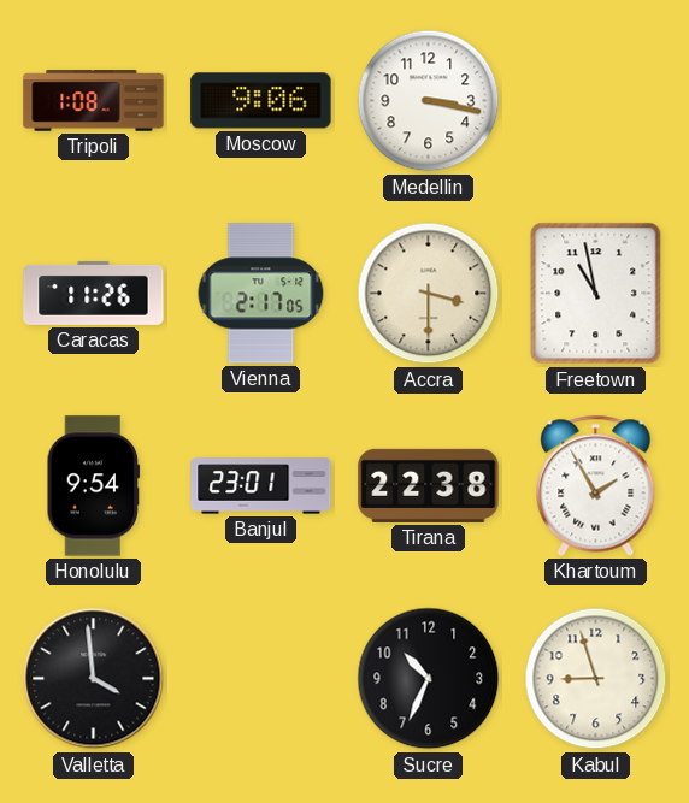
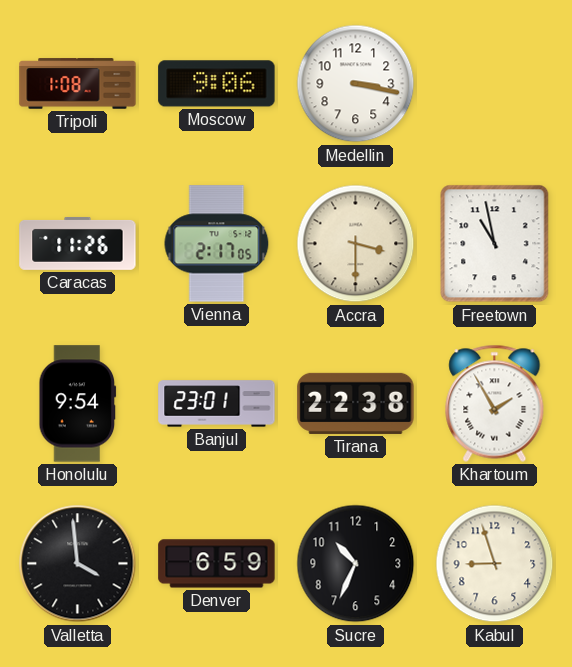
Denver: none -> 6:59
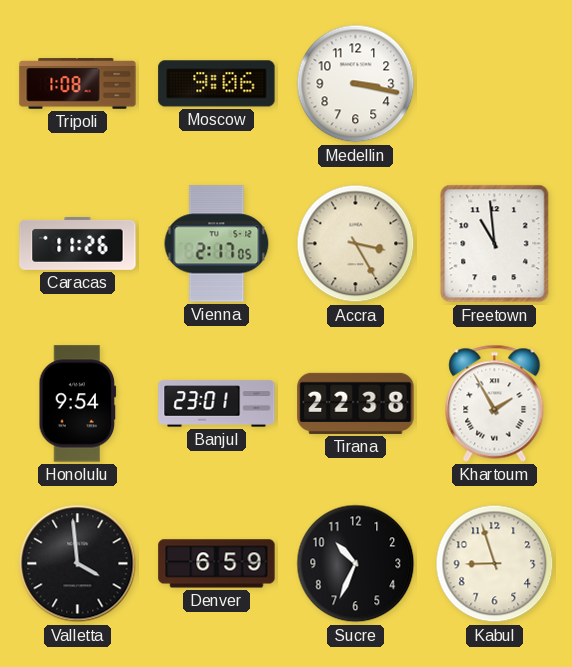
Accra: 3:30 -> 3:25
Freetown: 10:58 -> 10:59
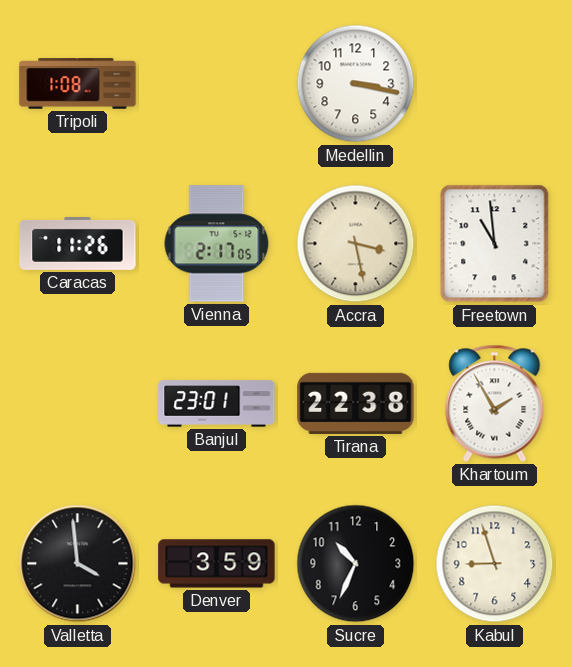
Moscow: 9:06 -> none
Accra: 3:25 -> 3:28
Honolulu: 9:54 -> none
Denver: 6:59 -> 3:59
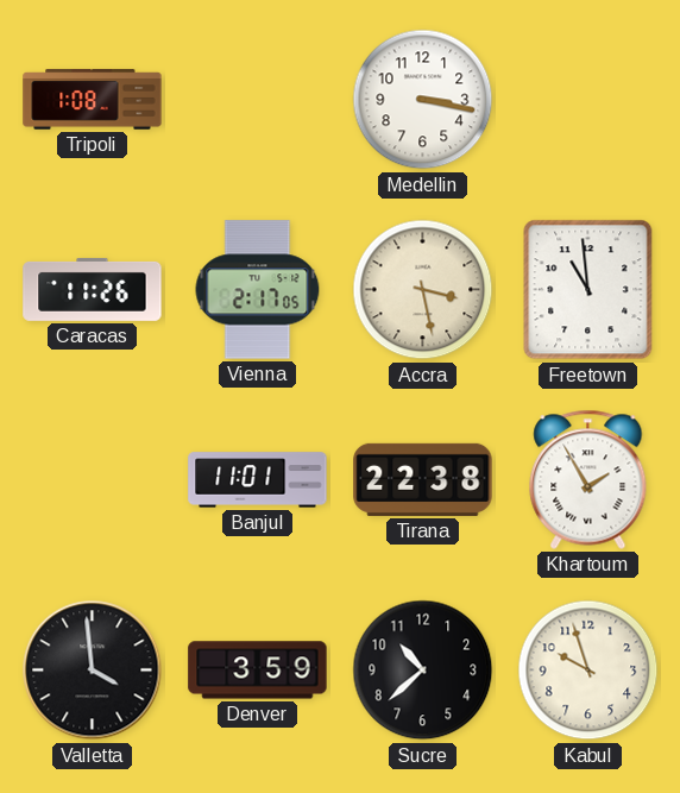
Banjul: 23:01 -> 11:01
Sucre: 10:34 -> 10:38
Kabul: 8:57 -> 9:57
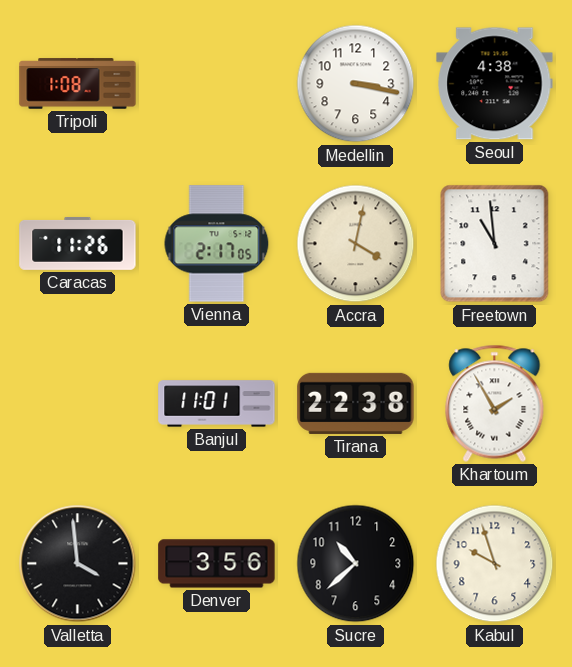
Seoul: none -> 4:38
Accra: 3:28 -> 4:02
Denver: 3:59 -> 3:56
